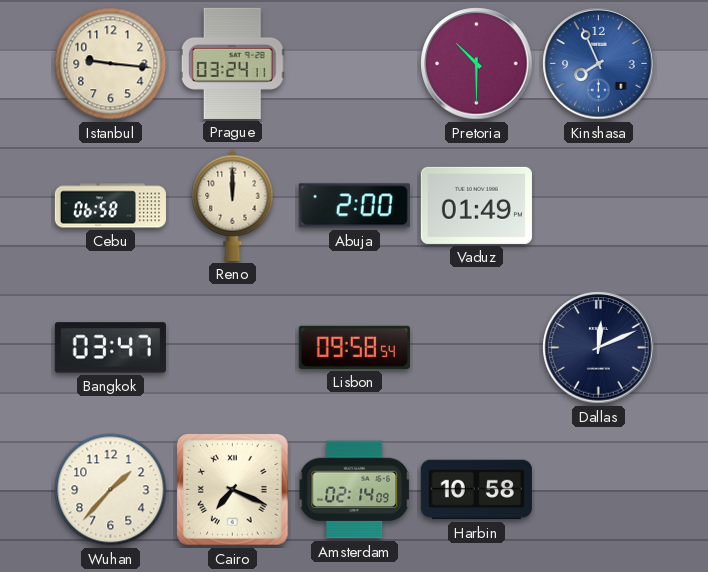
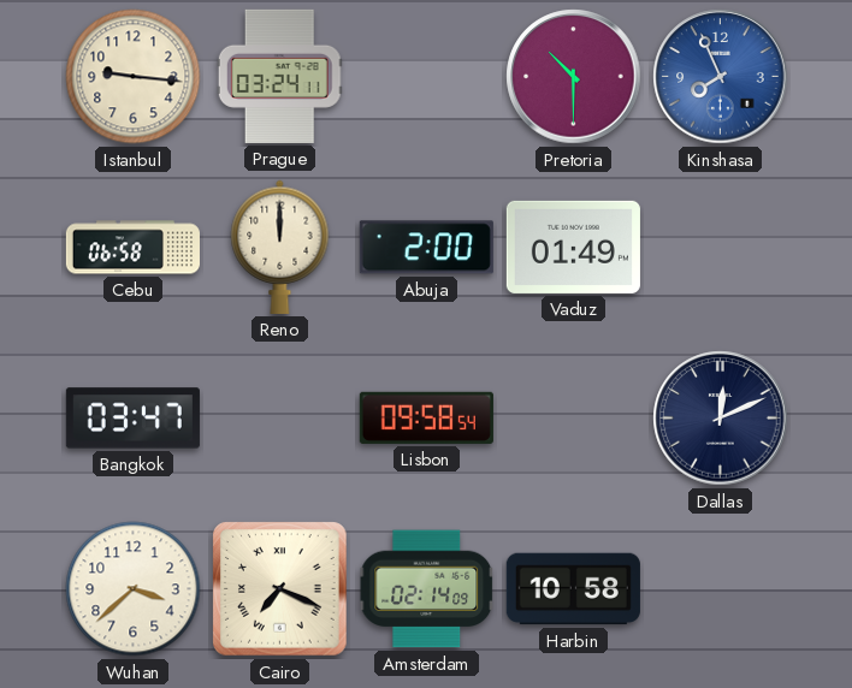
Wuhan: 1:37 -> 3:38
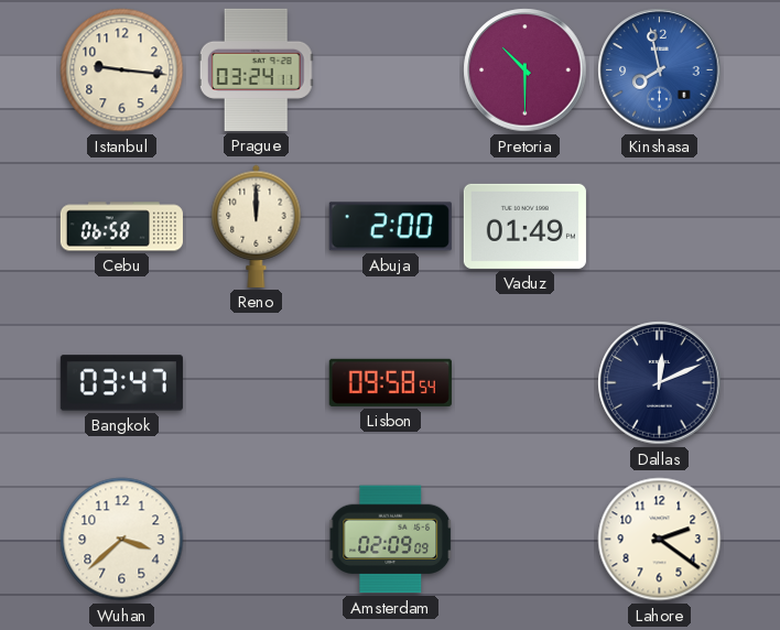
Kinshasa: 7:56 -> 7:58
Cairo: 7:19 -> none
Amsterdam: 02:14 -> 02:09
Harbin: 10:58 -> none
Lahore: none -> 2:21
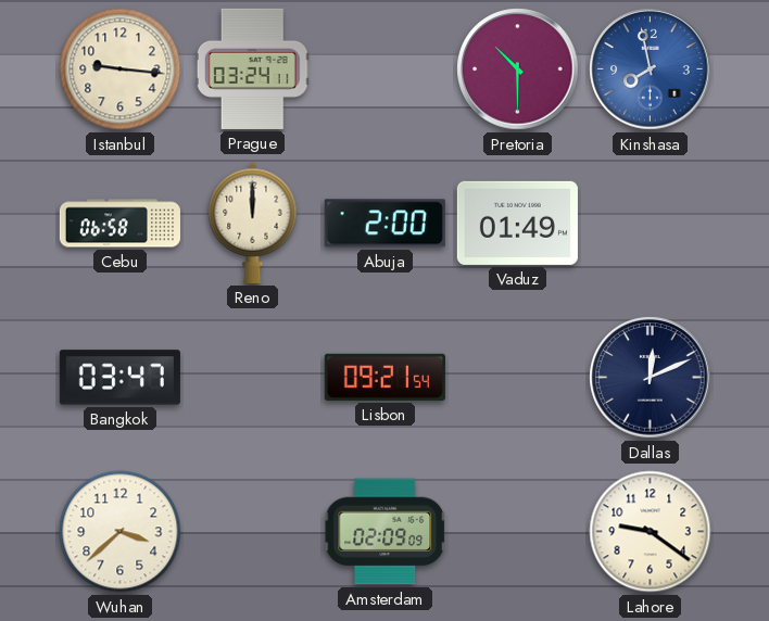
Lisbon: 09:58 -> 09:21
Lahore: 2:21 -> 9:21
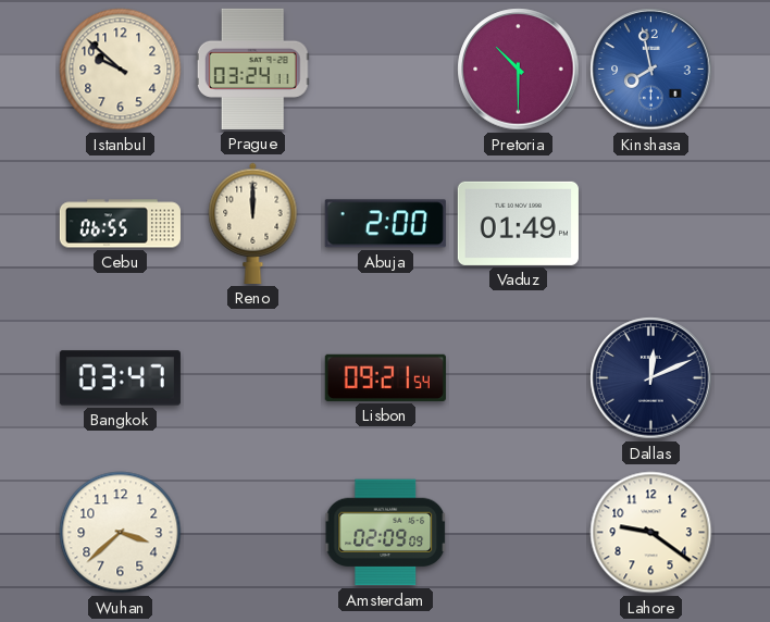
Istanbul: 9:16 -> 9:52
Cebu: 06:58 -> 06:55
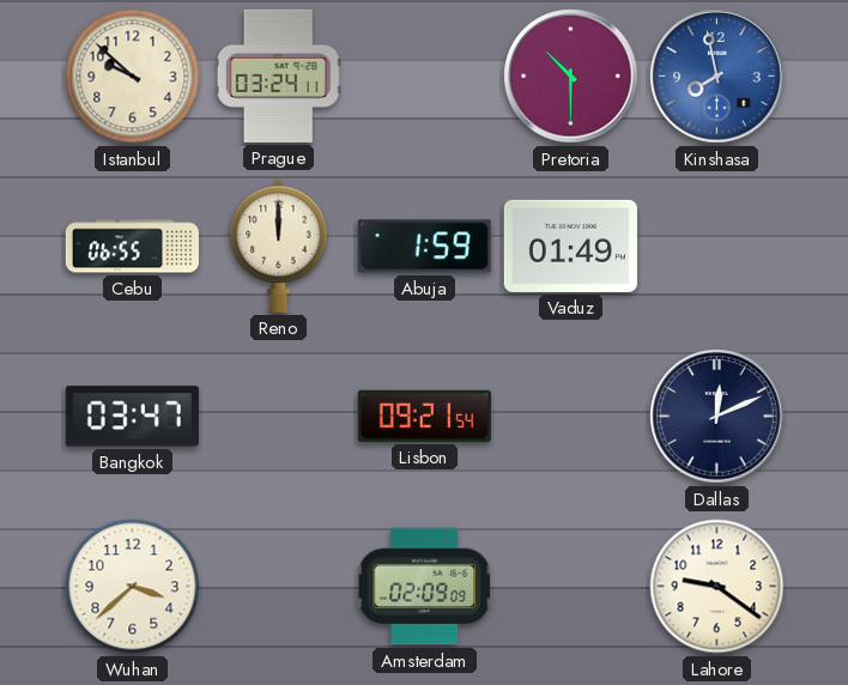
Abuja: 2:00 -> 1:59
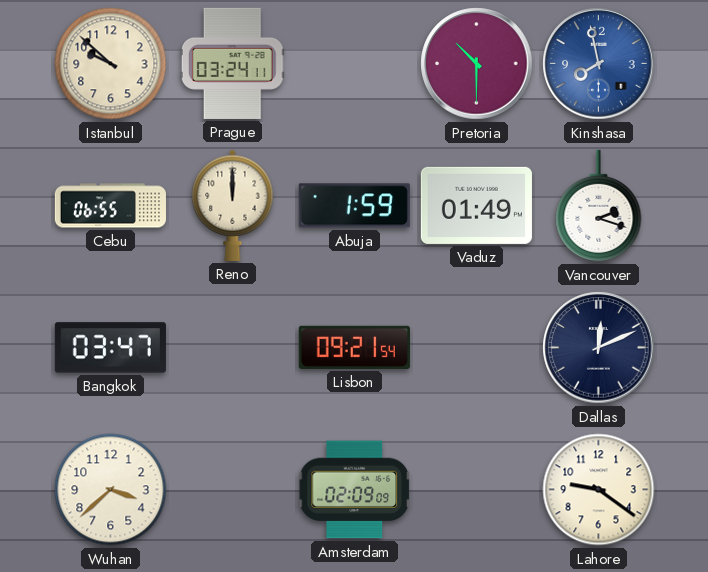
Vancouver: none -> 2:18
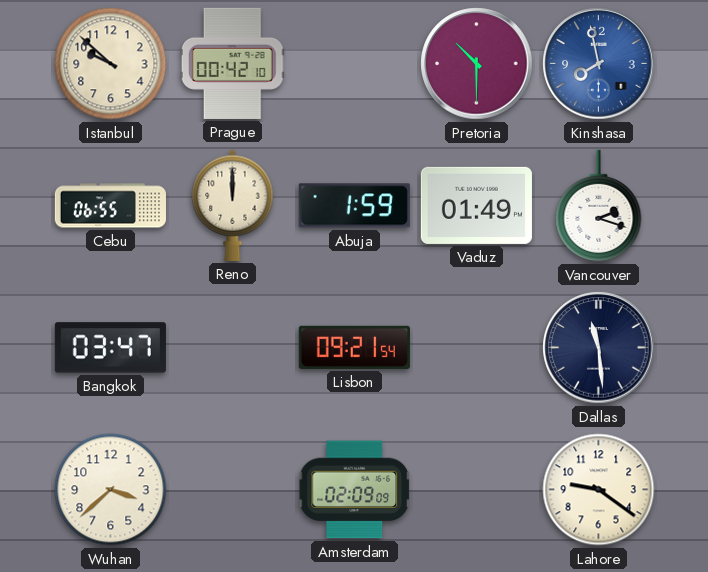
Prague: 03:24 -> 00:42
Dallas: 12:11 -> 11:29
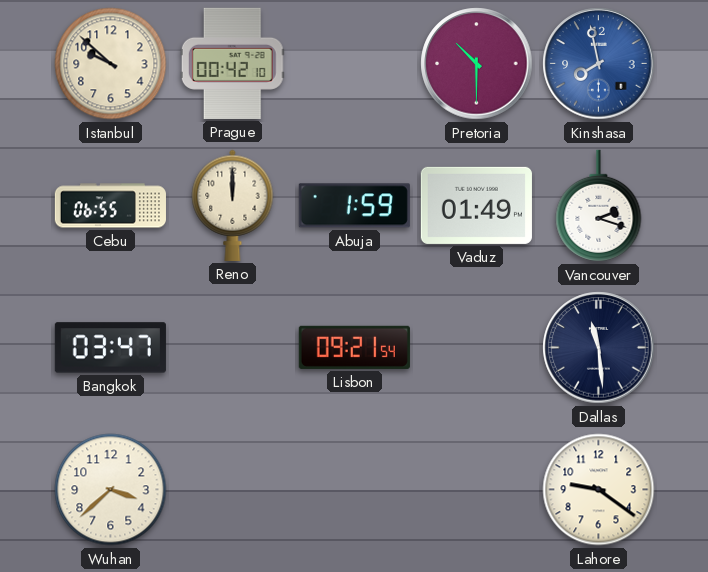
Amsterdam: 02:09 -> none
